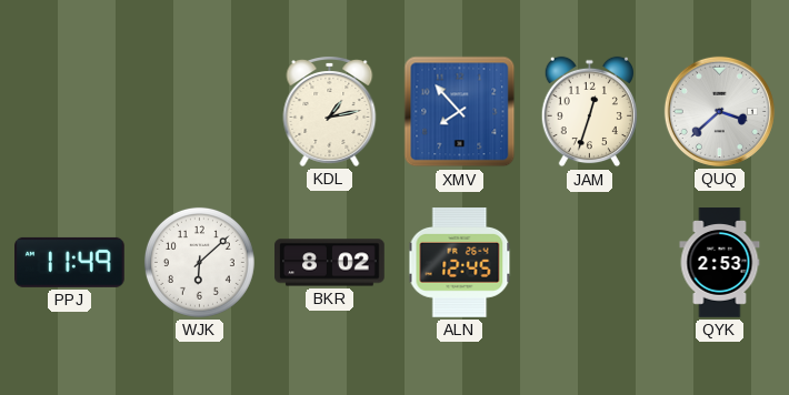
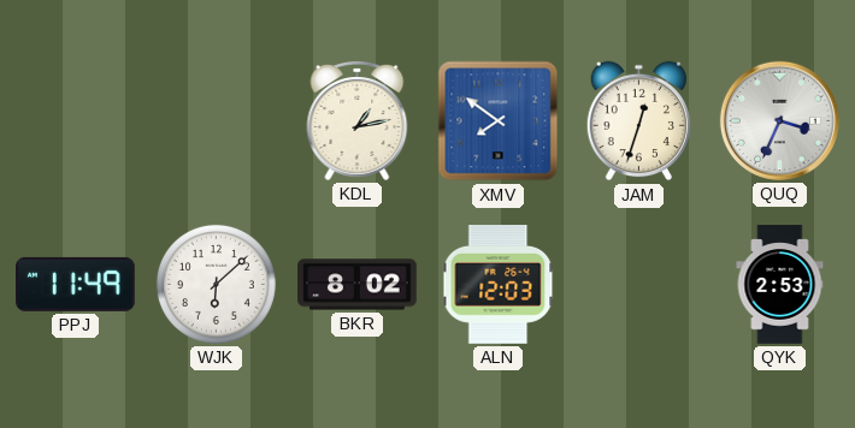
XMV: 7:53 -> 7:51
QUQ: 3:38 -> 3:34
ALN: 12:45 -> 12:03
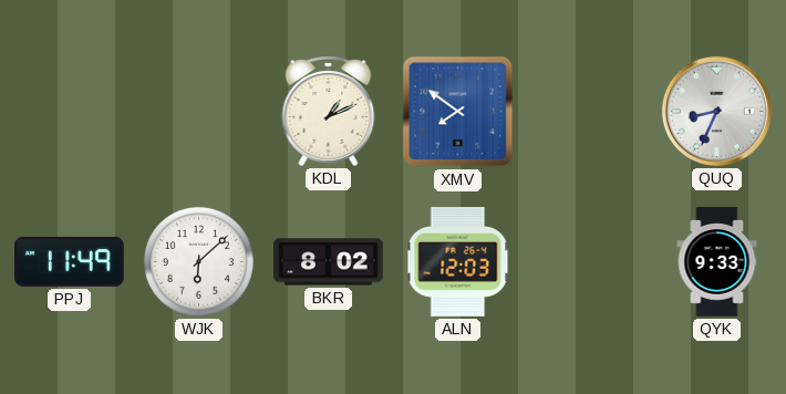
KDL: 1:13 -> 1:11
JAM: 12:33 -> none
QUQ: 3:34 -> 8:34
QYK: 2:53 -> 9:33
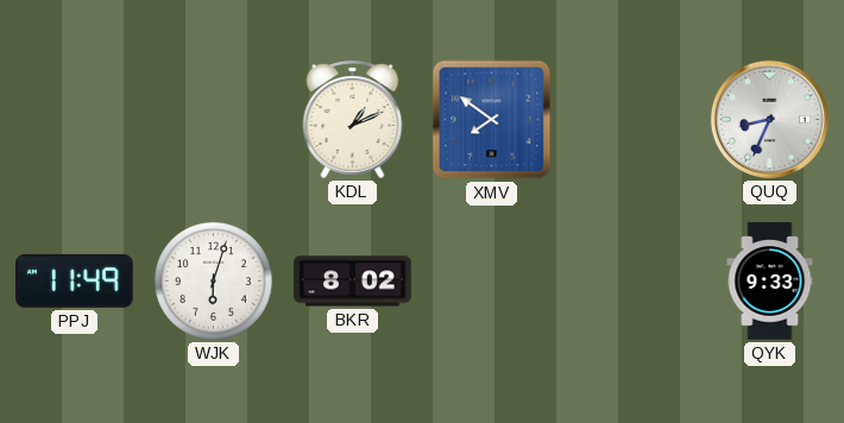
WJK: 6:08 -> 6:03
ALN: 12:03 -> none
